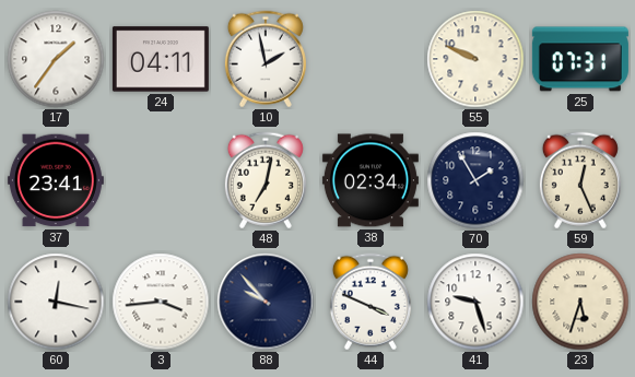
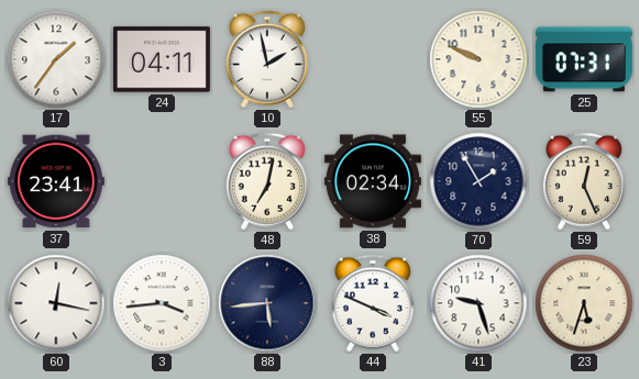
88: 9:53 -> 5:44
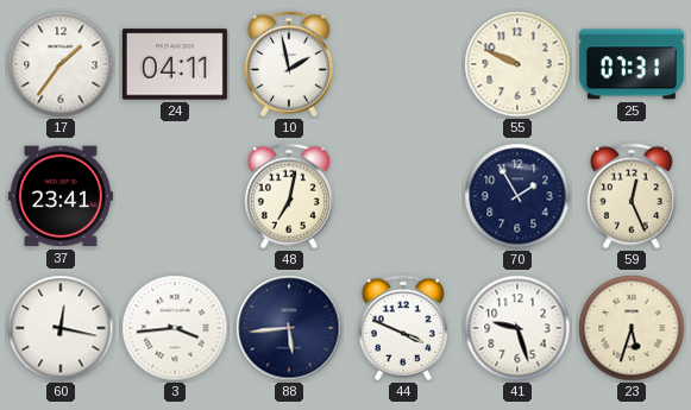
38: 02:34 -> none
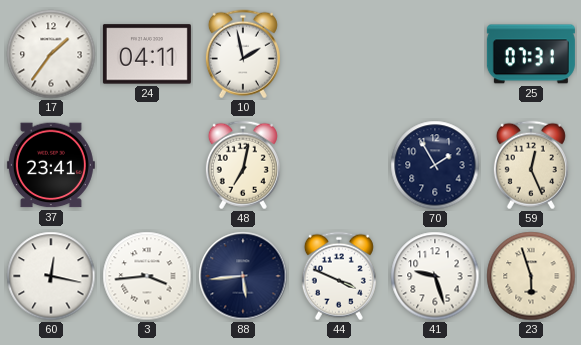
55: 9:49 -> none
23: 5:33 -> 5:57
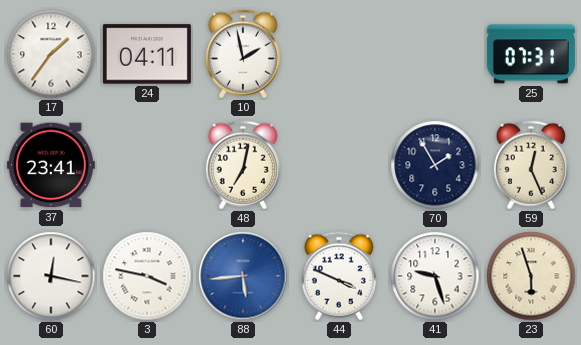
3: 3:44 -> 3:47
88 dial: navy -> blue
